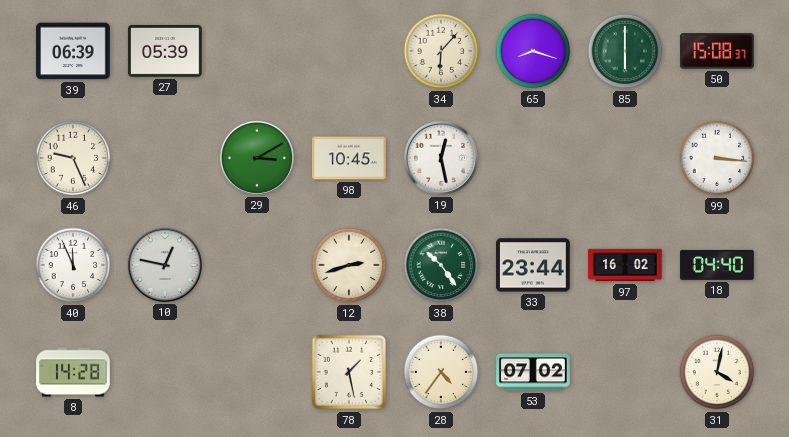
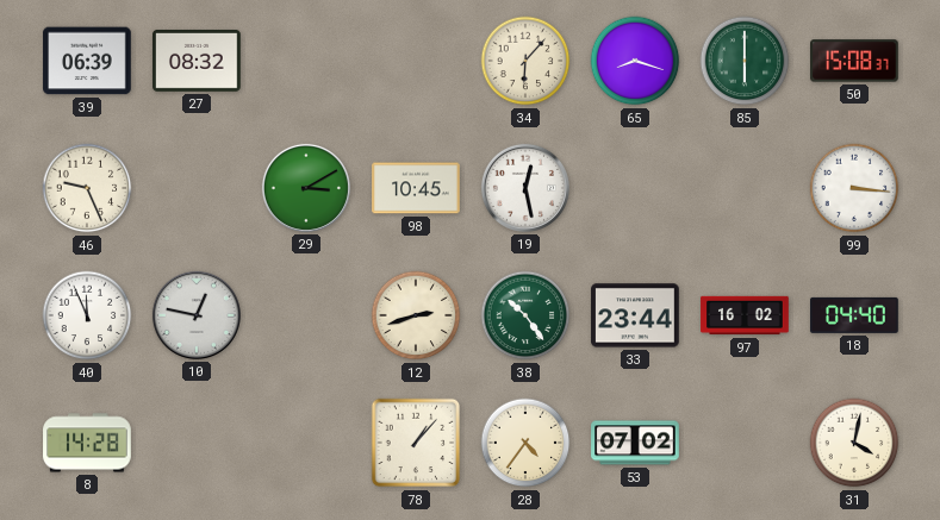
27: 05:39 -> 08:32
78: 1:28 -> 1:07
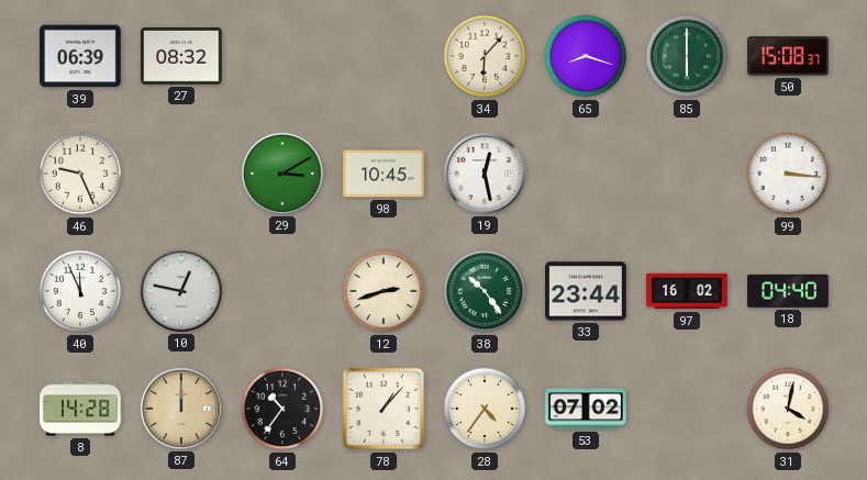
87: none -> 12:00
64: none -> 10:36
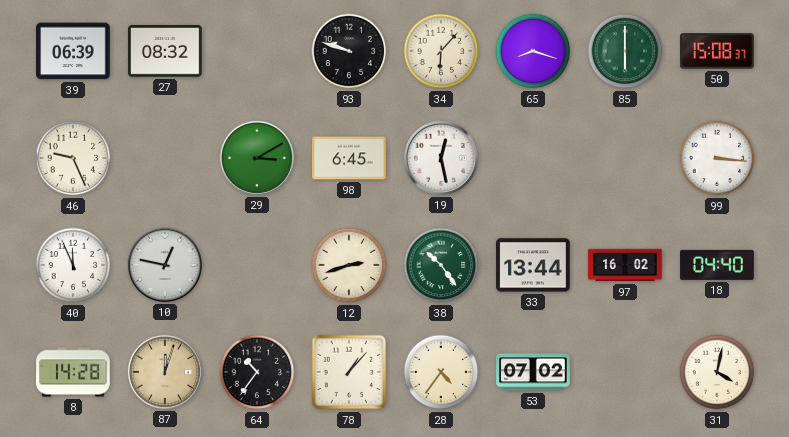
93: none -> 9:48
98: 10:45 -> 6:45
33: 23:44 -> 13:44
87: 12:00 -> 12:03
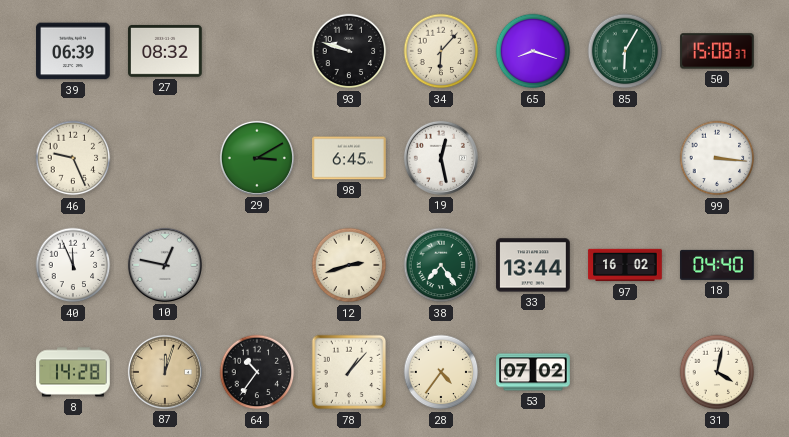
85: 6:00 -> 6:05
38: 10:24 -> 7:24
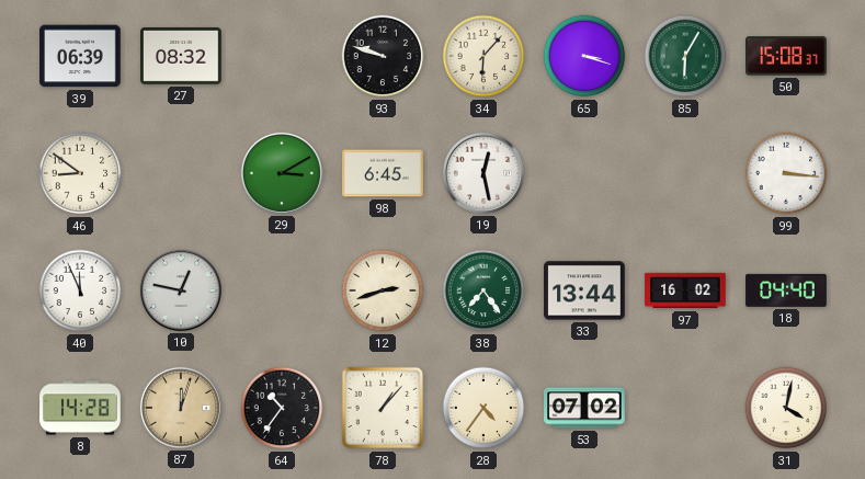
65: 8:18 -> 3:18
46: 9:26 -> 8:51
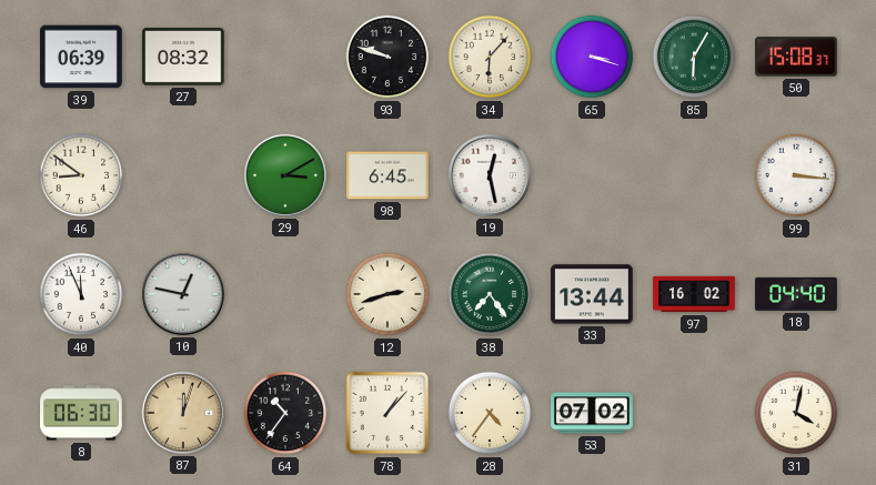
8: 14:28 -> 06:30
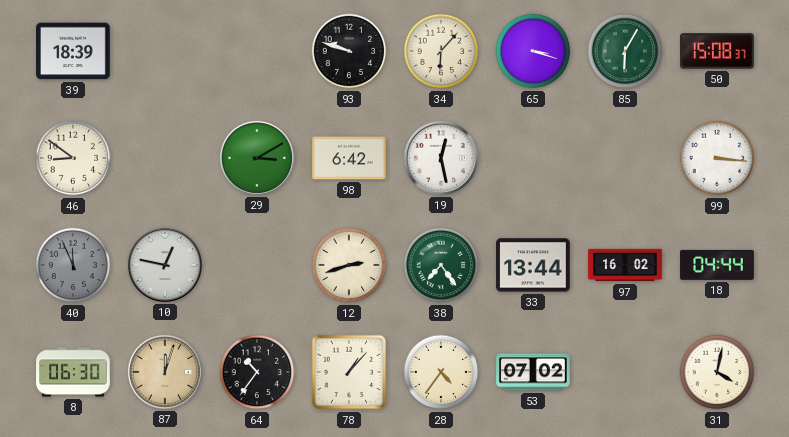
39: 06:39 -> 18:39
27: 08:32 -> none
98: 6:45 -> 6:42
40 dial: white -> grey
18: 04:40 -> 04:44
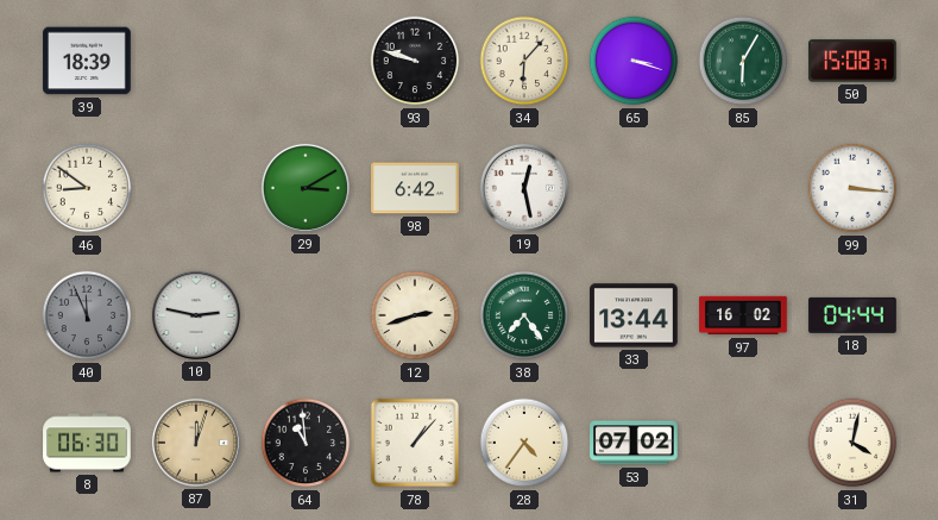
10: 12:47 -> 2:47
64: 10:36 -> 10:59
